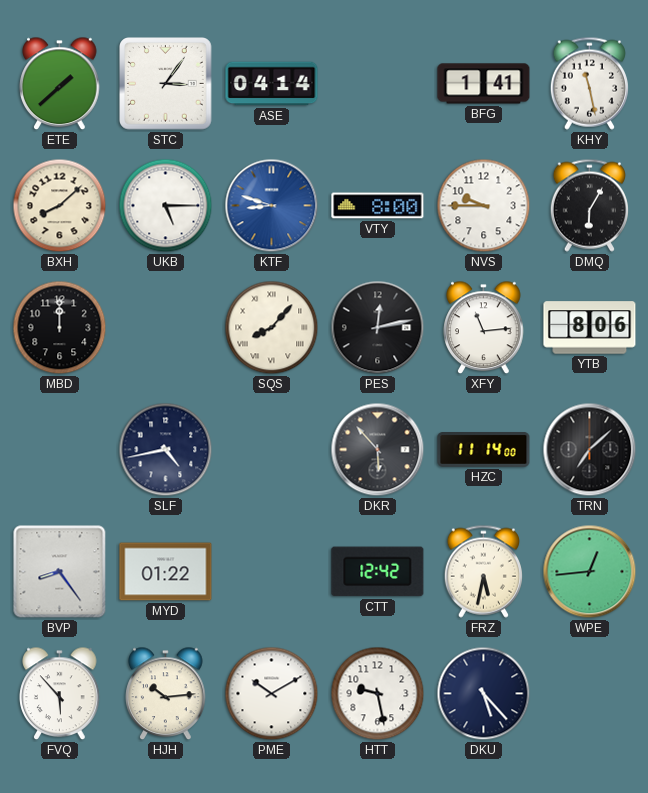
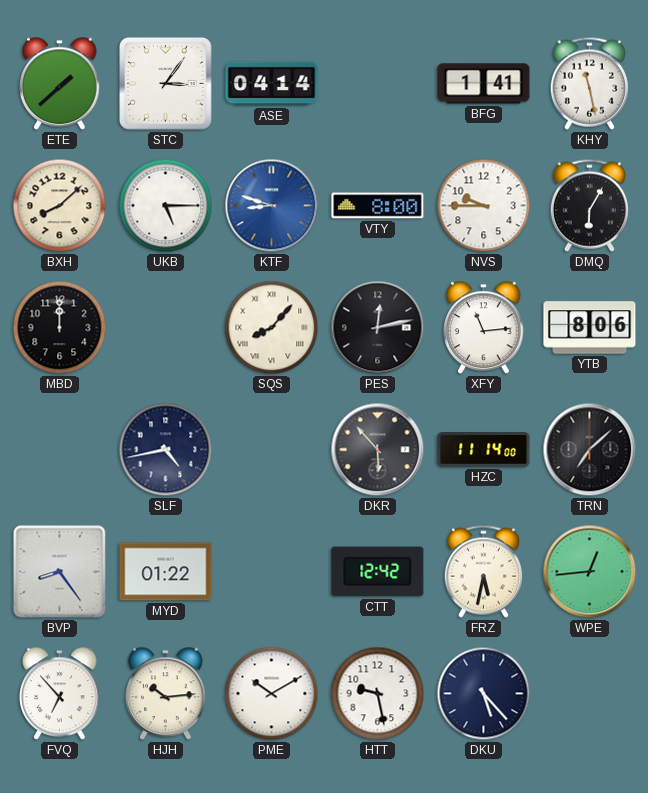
FVQ: 5:53 -> 6:53
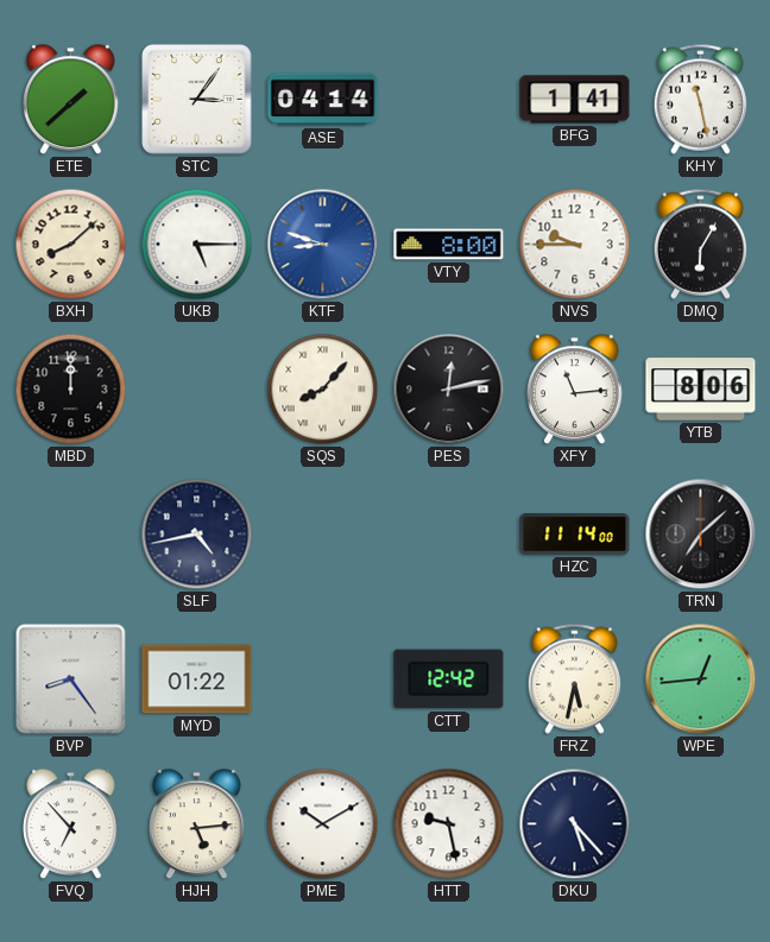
DKR: 5:53 -> none
HJH: 10:14 -> 5:14
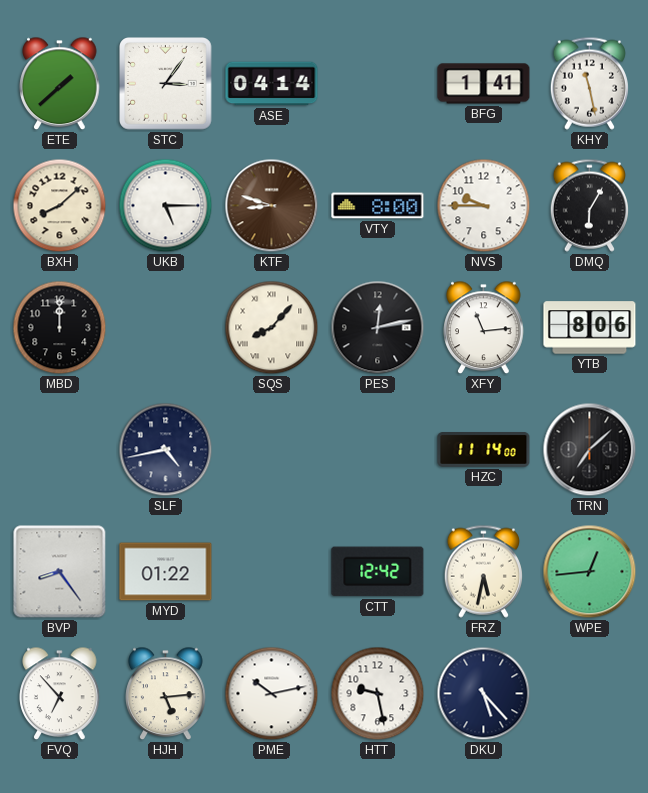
KTF dial: blue -> brown
PME: 10:10 -> 10:13
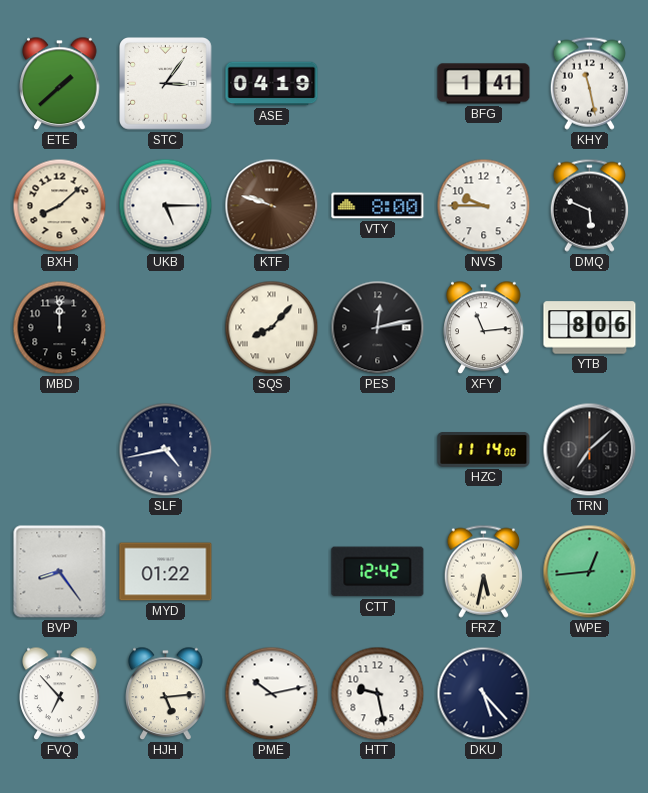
ASE: 04:14 -> 04:19
KTF: 8:48 -> 9:48
DMQ: 6:05 -> 5:49
